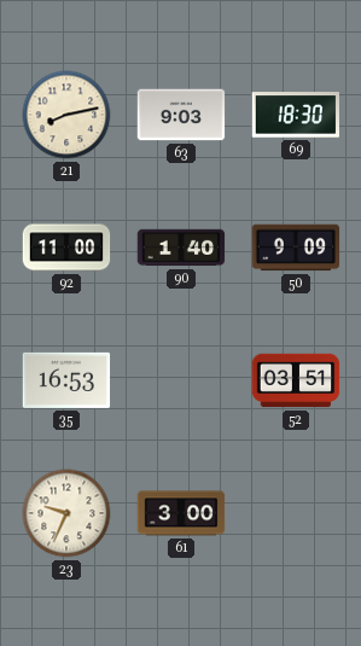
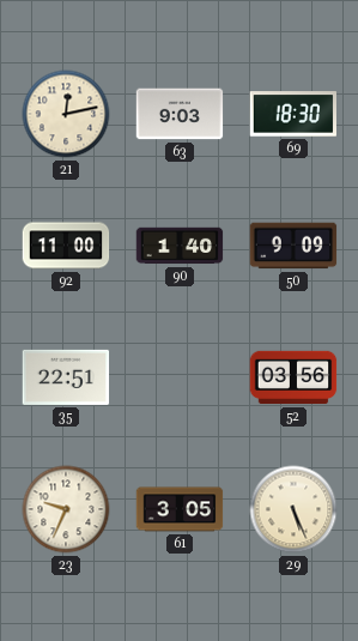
21: 8:13 -> 12:13
35: 16:53 -> 22:51
52: 03:51 -> 03:56
61: 3:00 -> 3:05
29: none -> 5:26
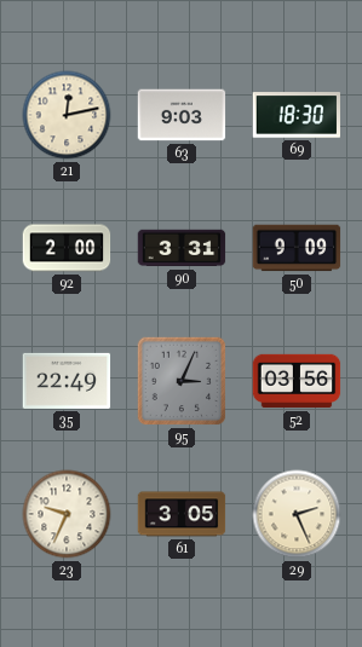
92: 11:00 -> 2:00
90: 1:40 -> 3:31
35: 22:51 -> 22:49
95: none -> 3:04
29: 5:26 -> 2:26
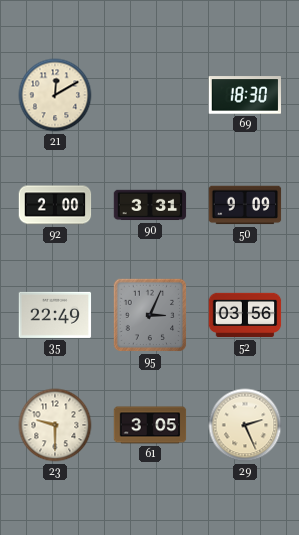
21: 12:13 -> 12:10
63: 9:03 -> none
23: 9:34 -> 9:30
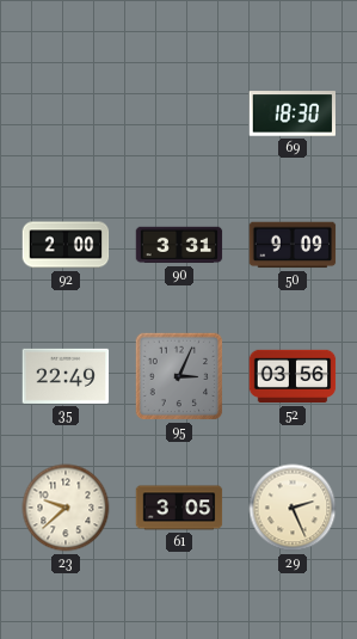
21: 12:10 -> none
23: 9:30 -> 9:38
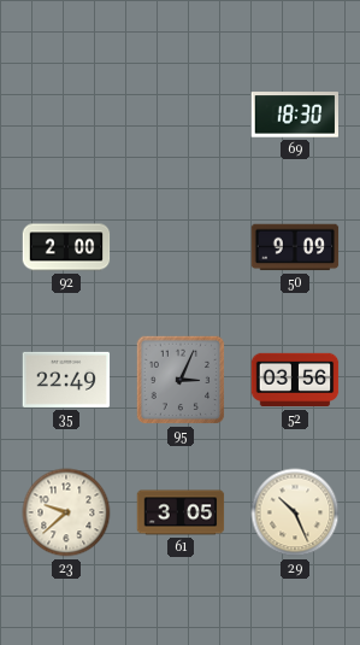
90: 3:31 -> none
29: 2:26 -> 10:26
